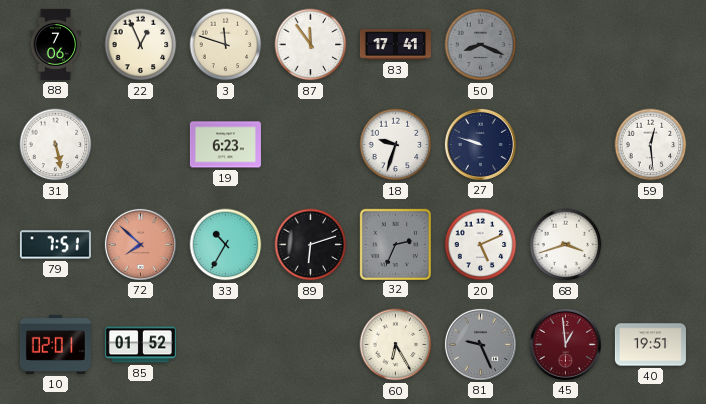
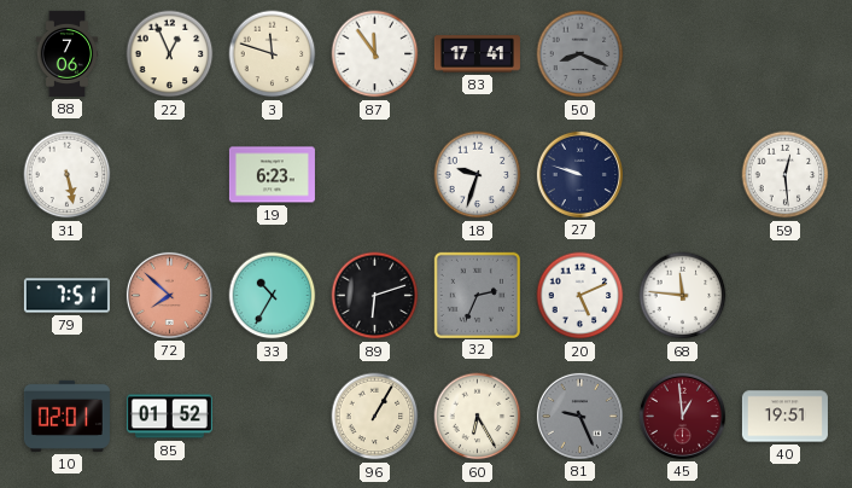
68: 3:42 -> 11:46
96: none -> 1:05
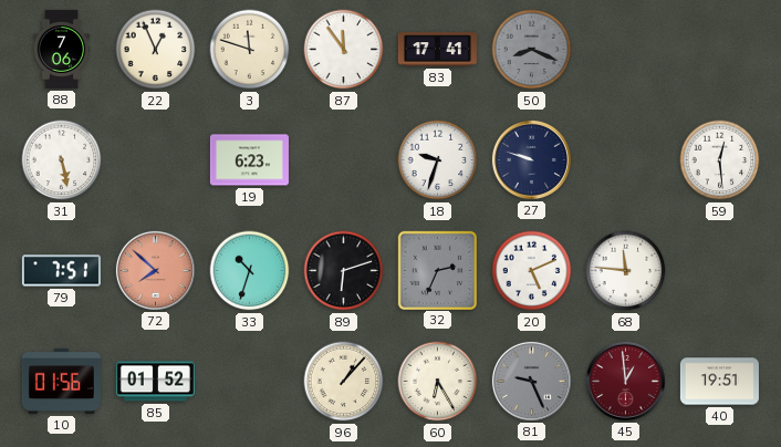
33: 10:35 -> 10:33
10: 02:01 -> 01:56
96: 1:05 -> 1:07
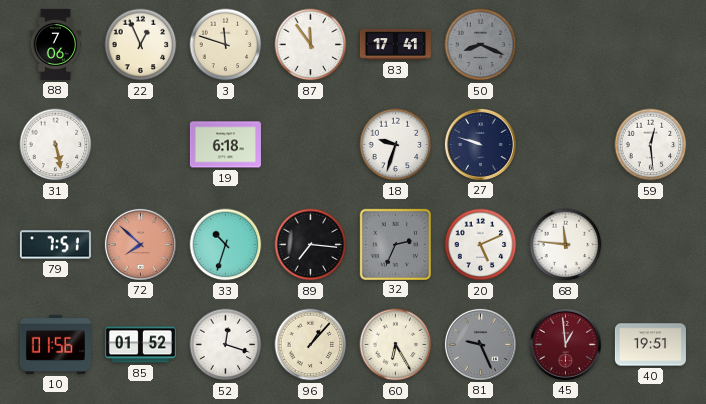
19: 6:23 -> 6:18
89: 6:12 -> 7:16
52: none -> 12:18
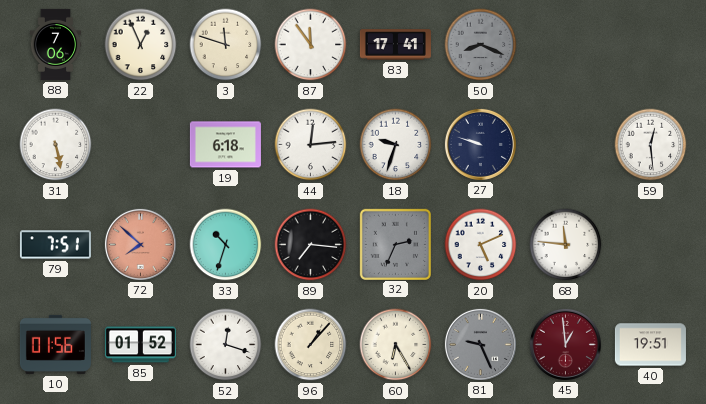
44: none -> 12:14
